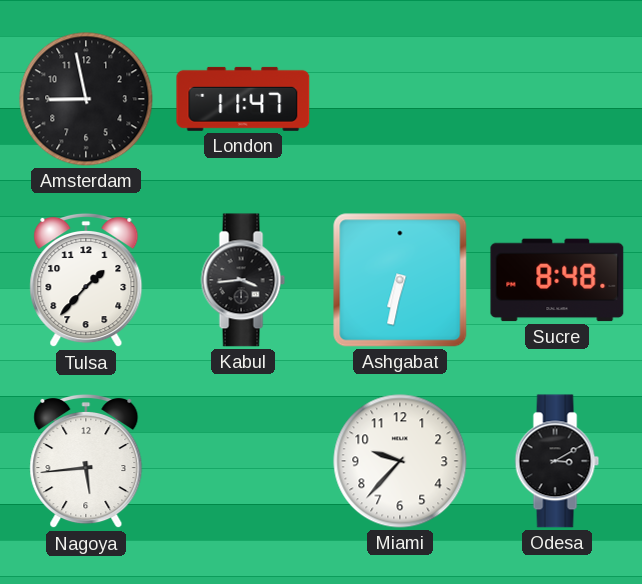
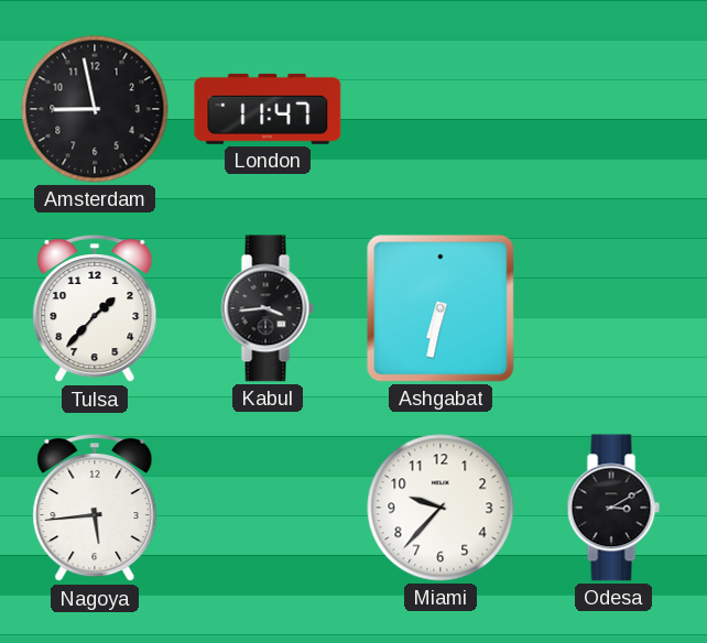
Sucre: 8:48 -> none
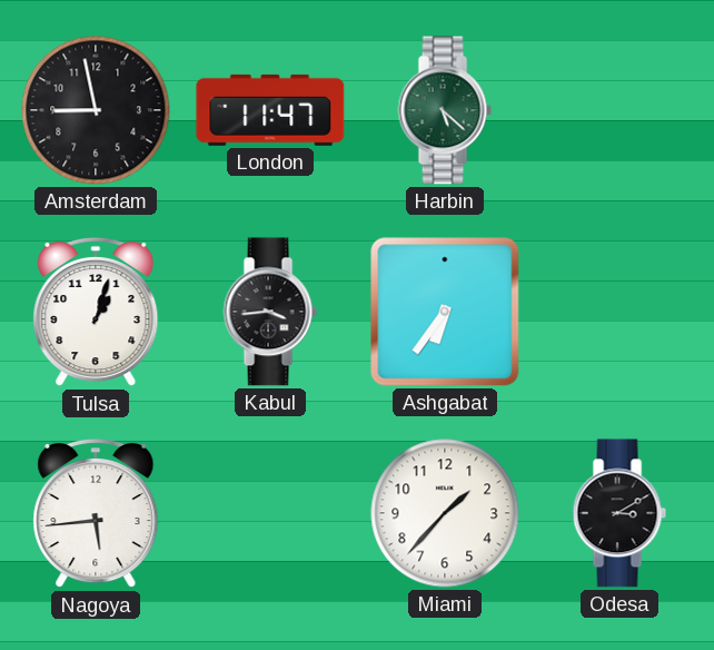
Harbin: none -> 5:22
Tulsa: 1:37 -> 1:03
Ashgabat: 6:32 -> 6:36
Miami: 9:37 -> 1:37
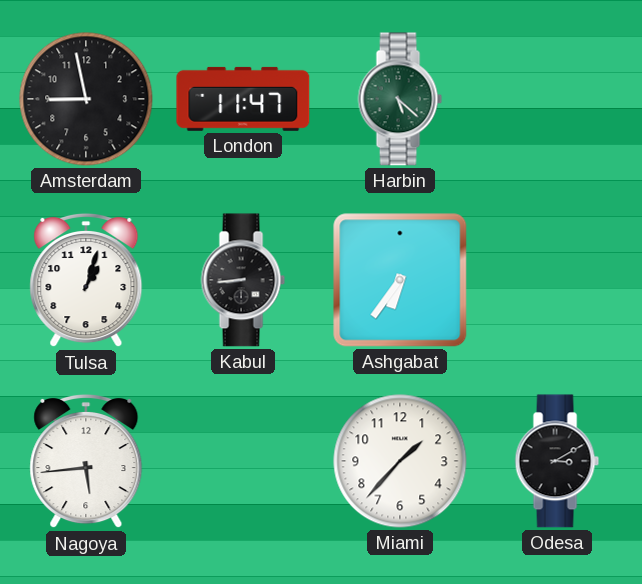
Kabul: 3:44 -> 8:44
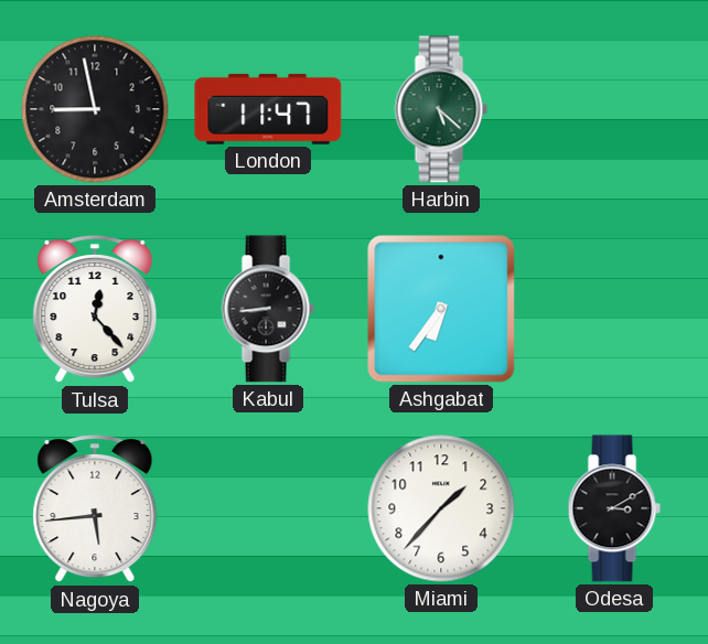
Tulsa: 1:03 -> 12:23
